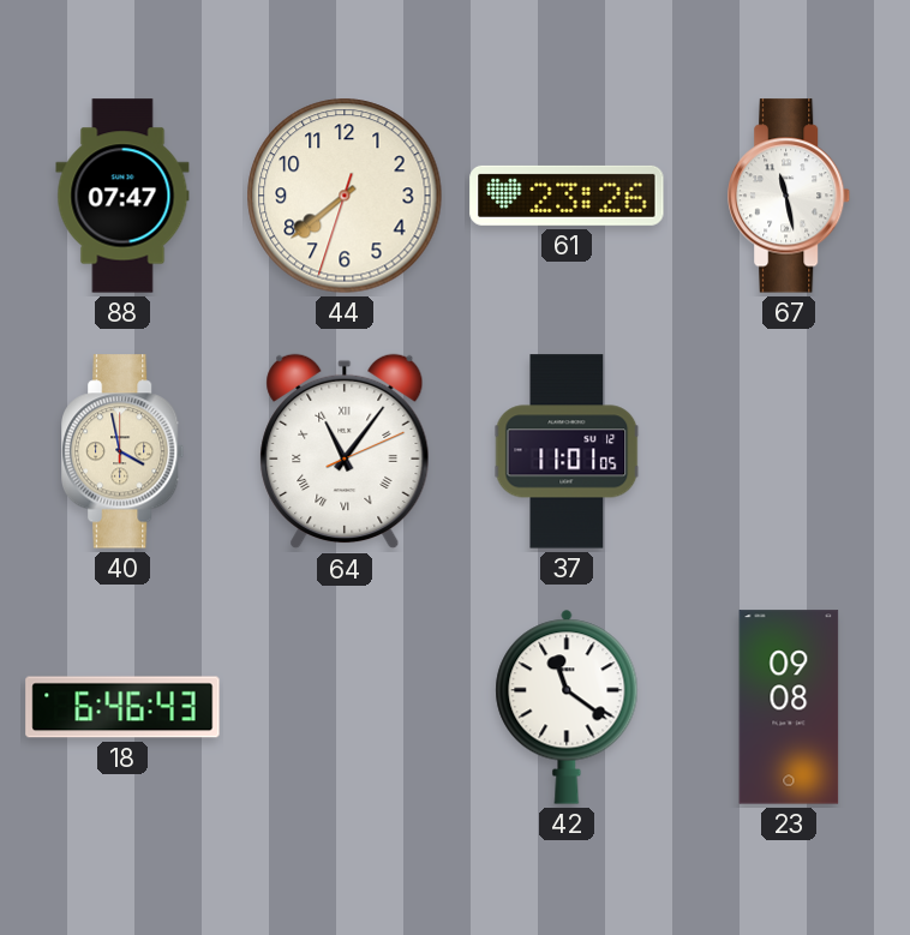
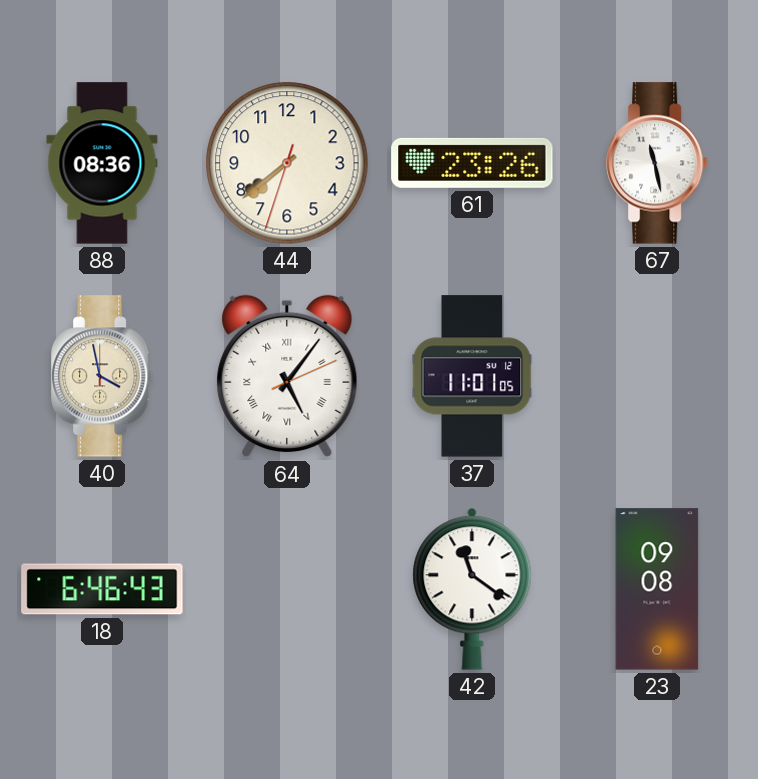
88: 07:47 -> 08:36
64: 11:06 -> 5:06
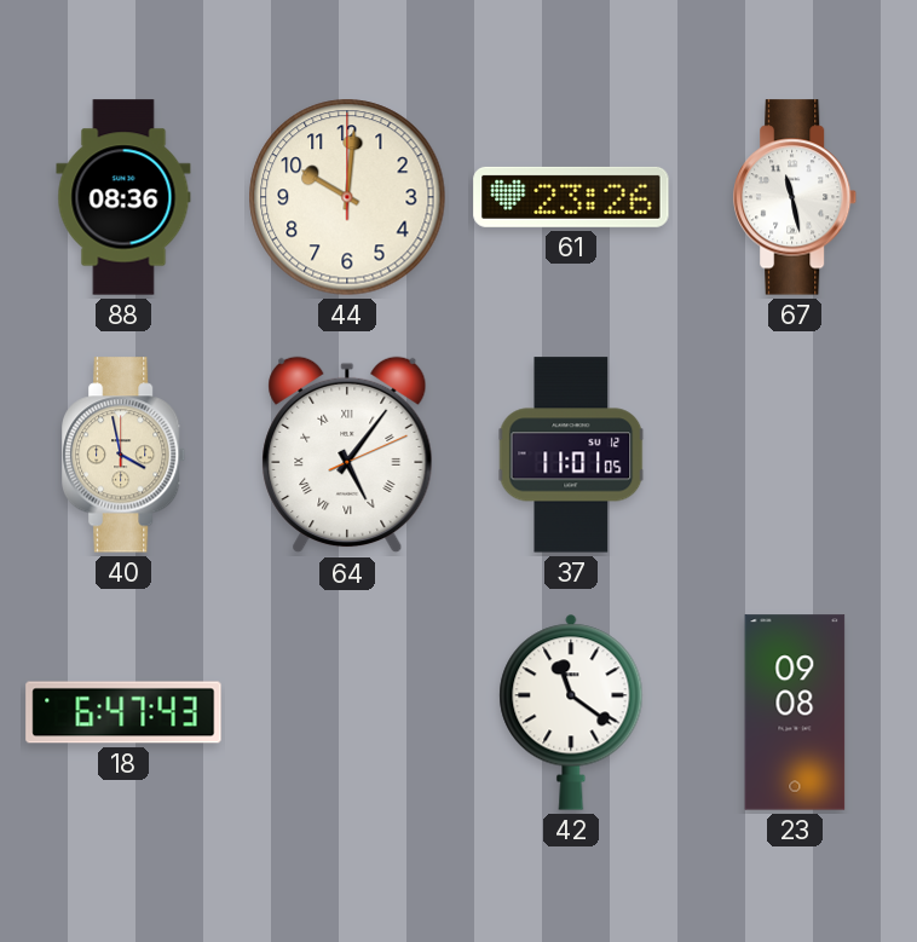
44: 7:38 -> 10:01
18: 6:46 -> 6:47
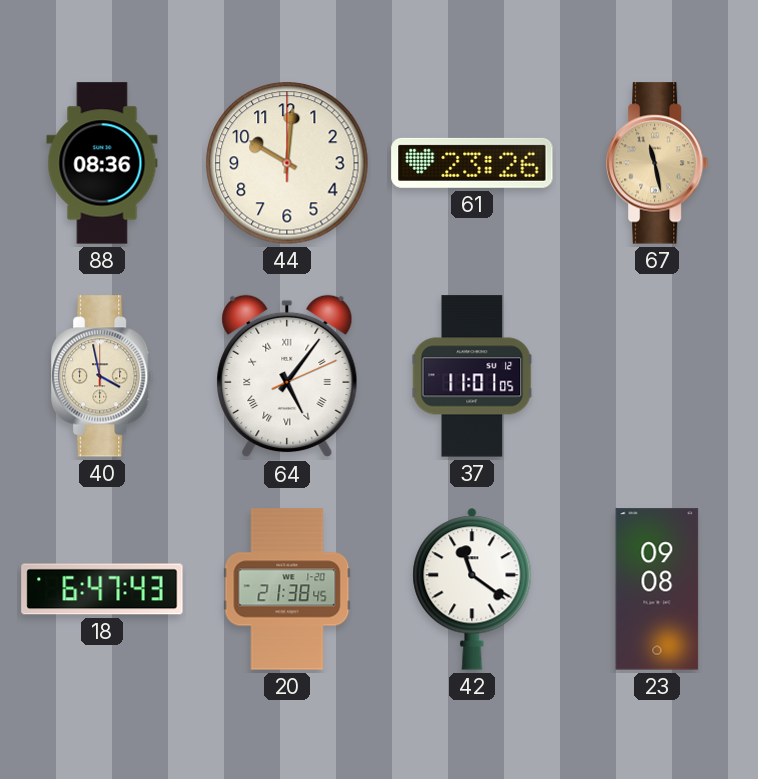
67 dial: white -> champagne
20: none -> 21:38
